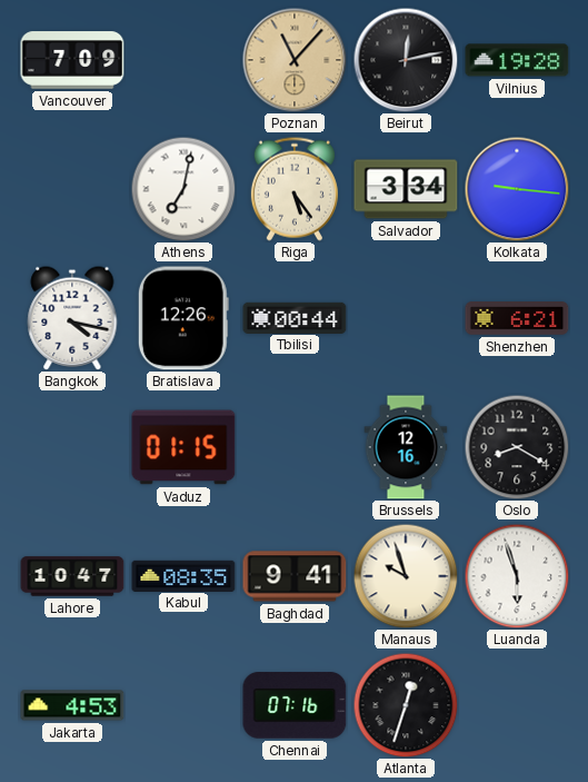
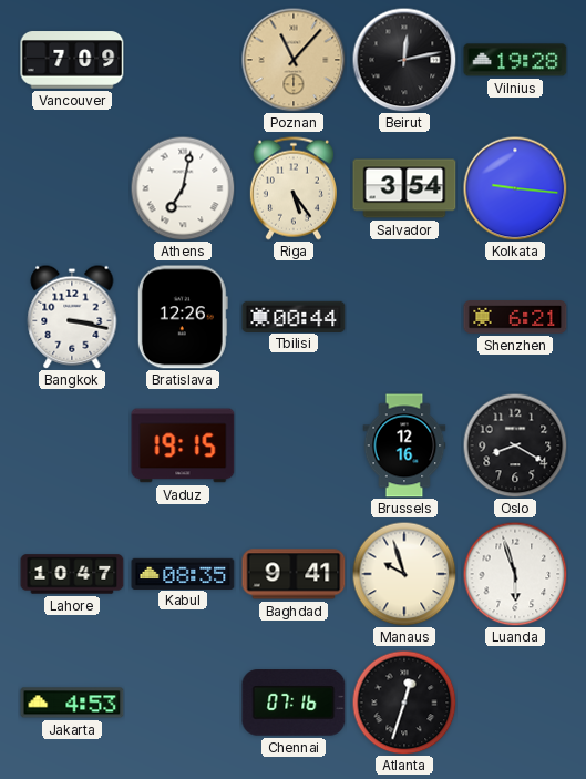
Salvador: 3:34 -> 3:54
Bangkok: 4:17 -> 3:17
Vaduz: 01:15 -> 19:15
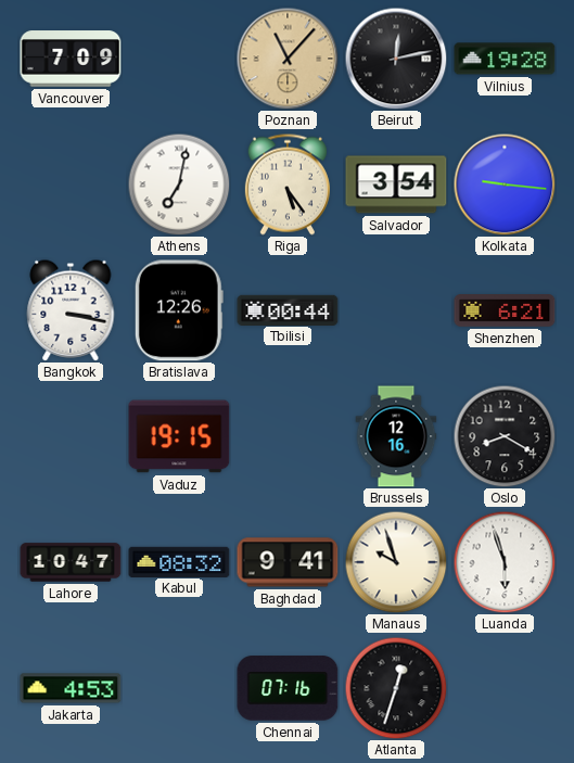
Kabul: 08:35 -> 08:32
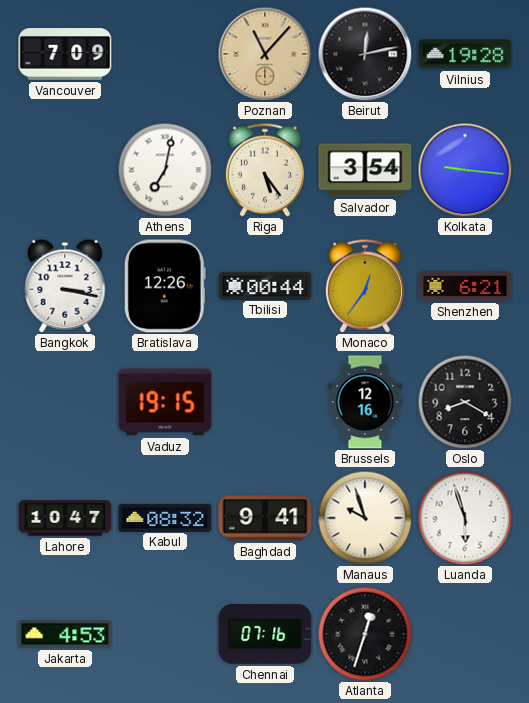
Monaco: none -> 12:36
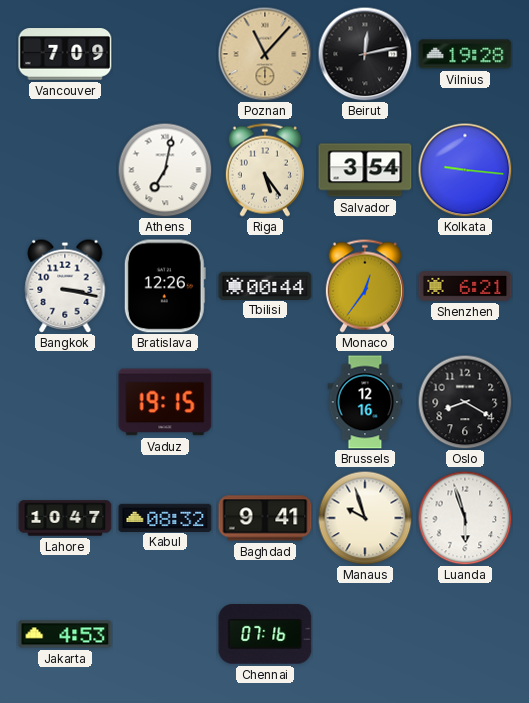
Atlanta: 12:33 -> none
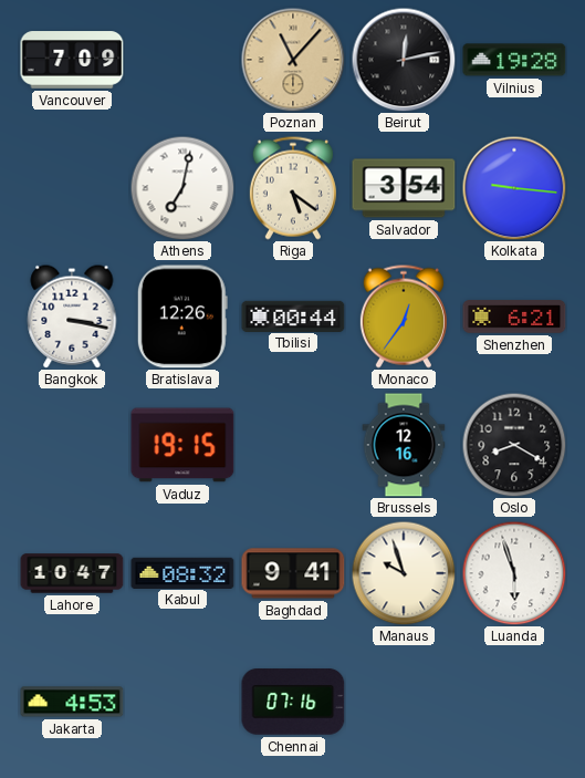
Riga: 5:24 -> 5:21
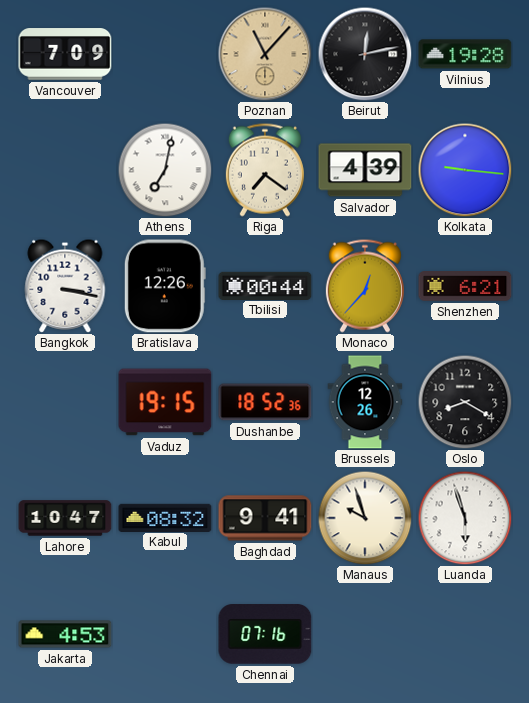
Riga: 5:21 -> 7:21
Salvador: 3:54 -> 4:39
Monaco: 12:36 -> 12:37
Dushanbe: none -> 18:52
Brussels: 12:16 -> 12:26
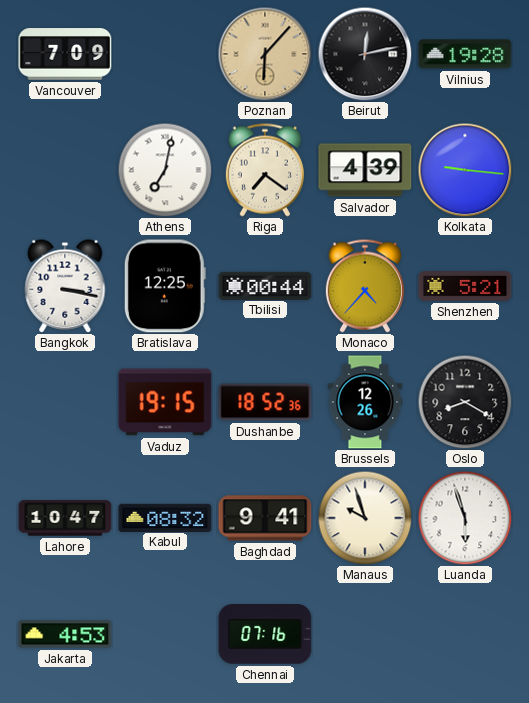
Poznan: 11:07 -> 6:07
Bratislava: 12:26 -> 12:25
Monaco: 12:37 -> 4:37
Shenzhen: 6:21 -> 5:21
